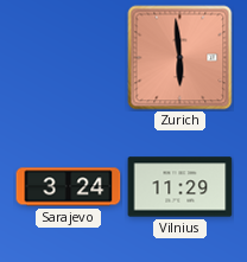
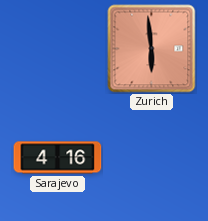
Sarajevo: 3:24 -> 4:16
Vilnius: 11:29 -> none
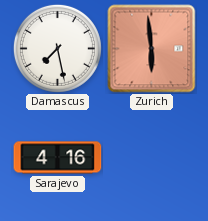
Damascus: none -> 7:28
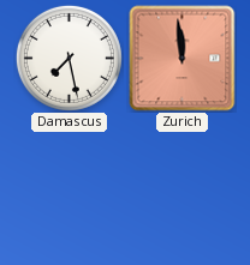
Zurich: 5:59 -> 11:59
Sarajevo: 4:16 -> none
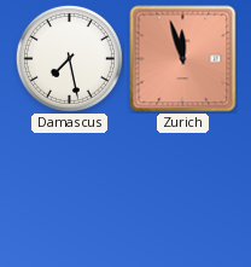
Zurich: 11:59 -> 11:57
